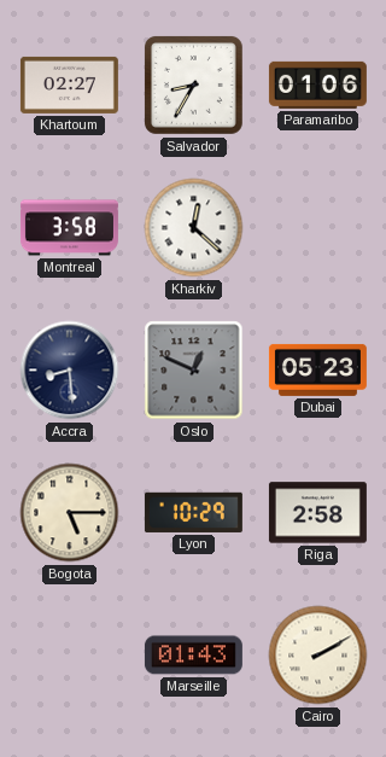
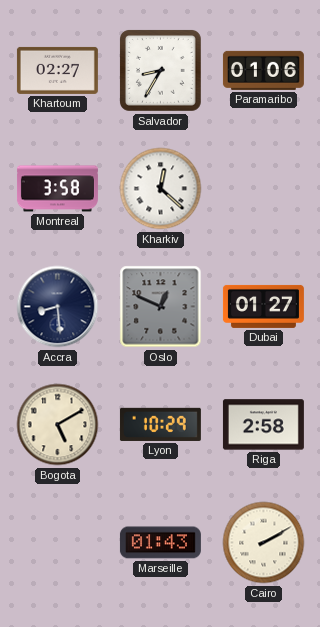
Dubai: 05:23 -> 01:27
Bogota: 5:15 -> 5:10
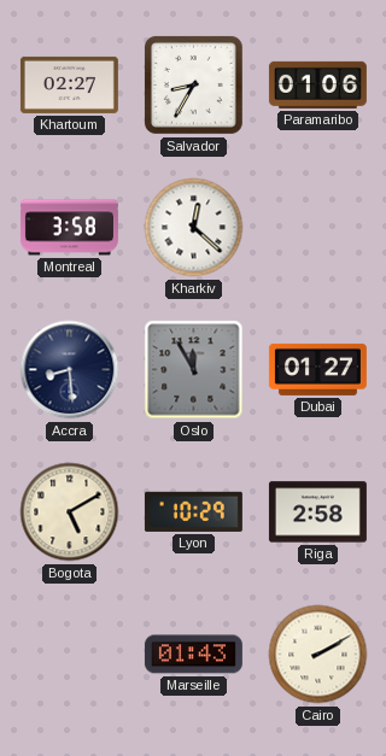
Oslo: 12:49 -> 11:55
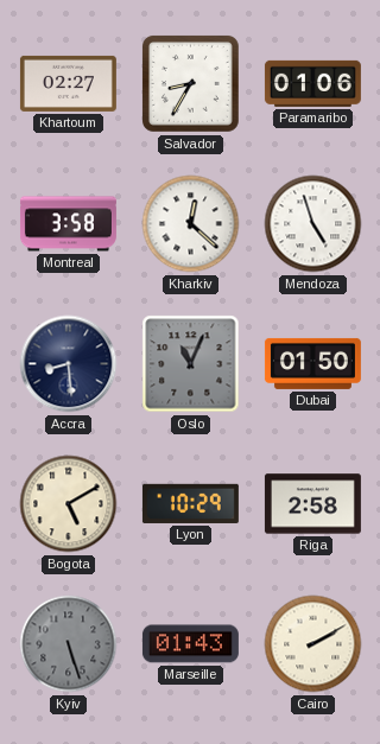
Mendoza: none -> 4:57
Oslo: 11:55 -> 11:04
Dubai: 01:27 -> 01:50
Kyiv: none -> 5:27
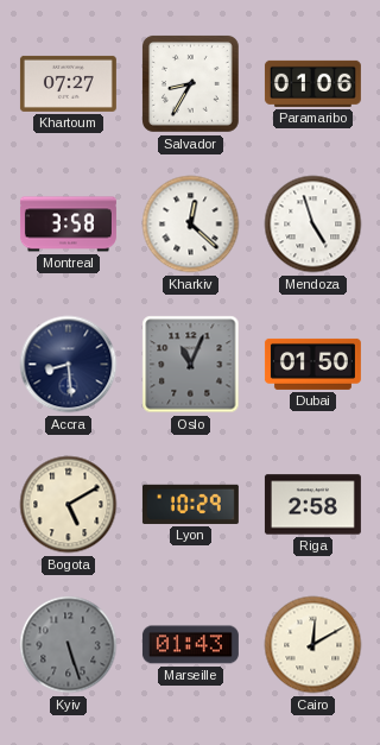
Khartoum: 02:27 -> 07:27
Cairo: 2:10 -> 12:10
